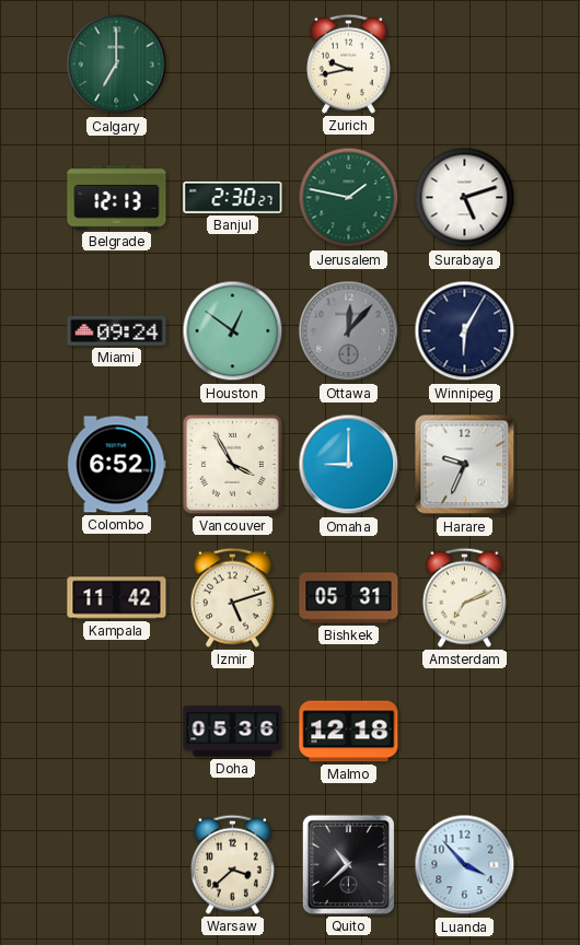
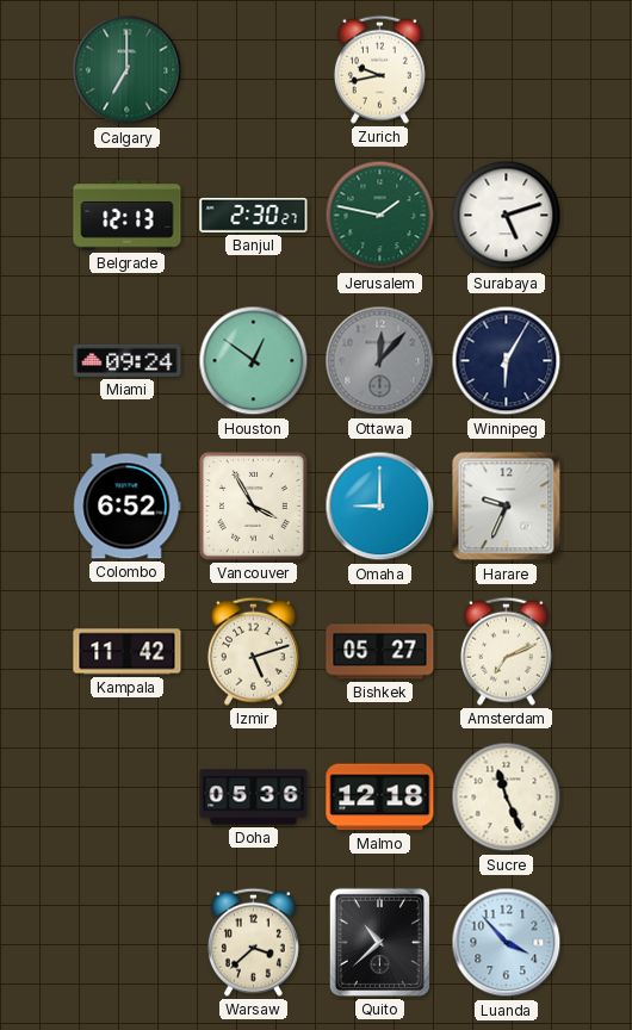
Bishkek: 05:31 -> 05:27
Sucre: none -> 11:26
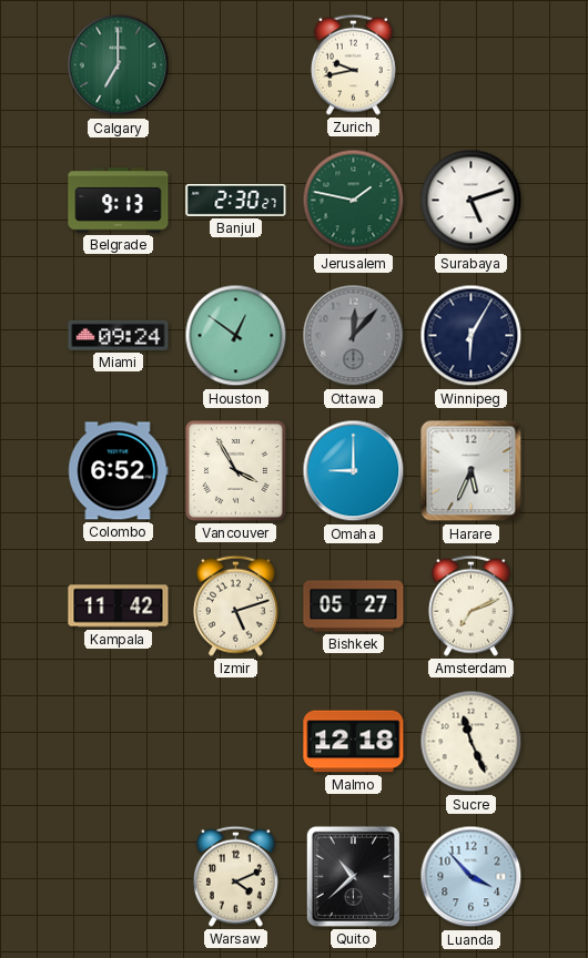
Belgrade: 12:13 -> 9:13
Harare: 9:34 -> 5:34
Doha: 05:36 -> none
Warsaw: 3:38 -> 4:11
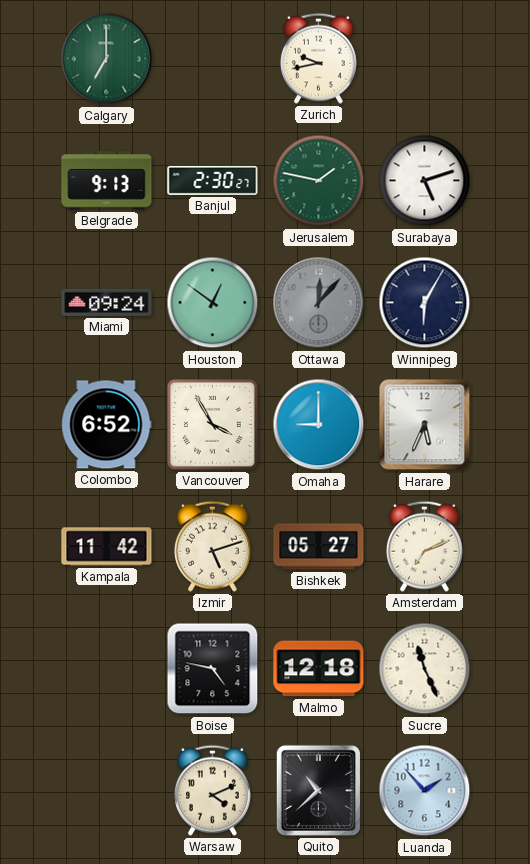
Boise: none -> 4:47
Luanda: 3:53 -> 1:53
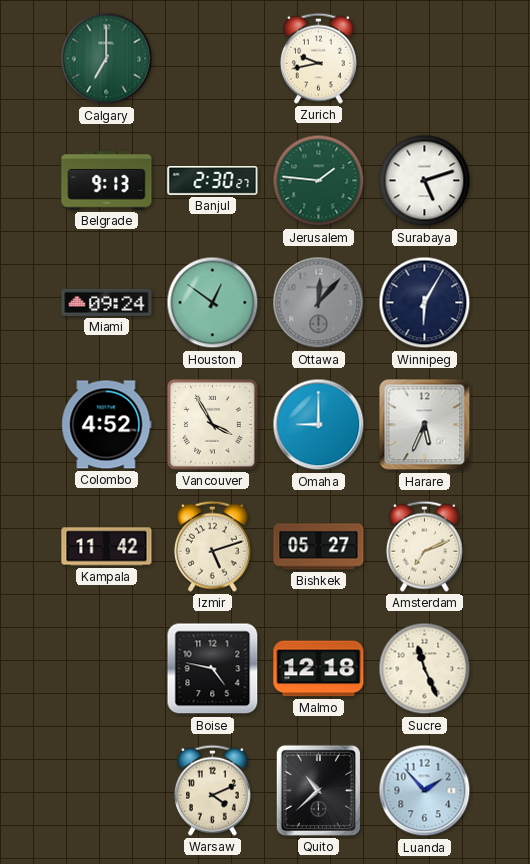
Jerusalem: 1:47 -> 1:46
Colombo: 6:52 -> 4:52
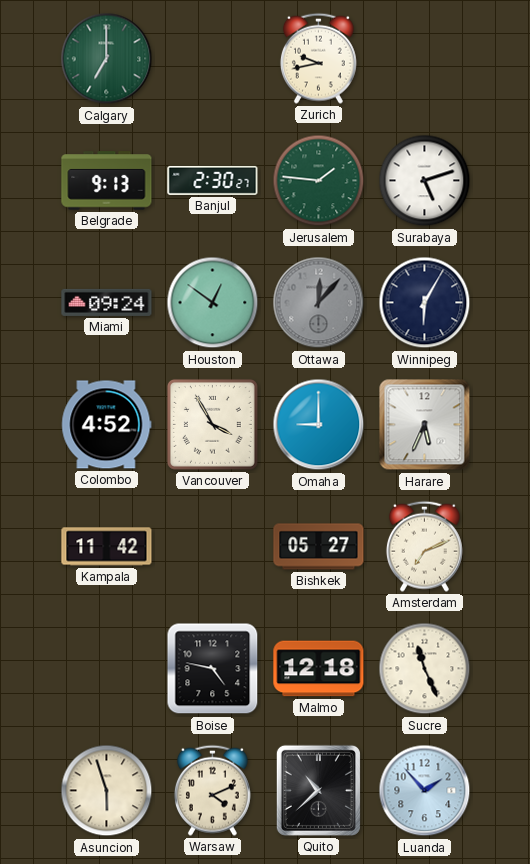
Izmir: 5:12 -> none
Asuncion: none -> 5:57
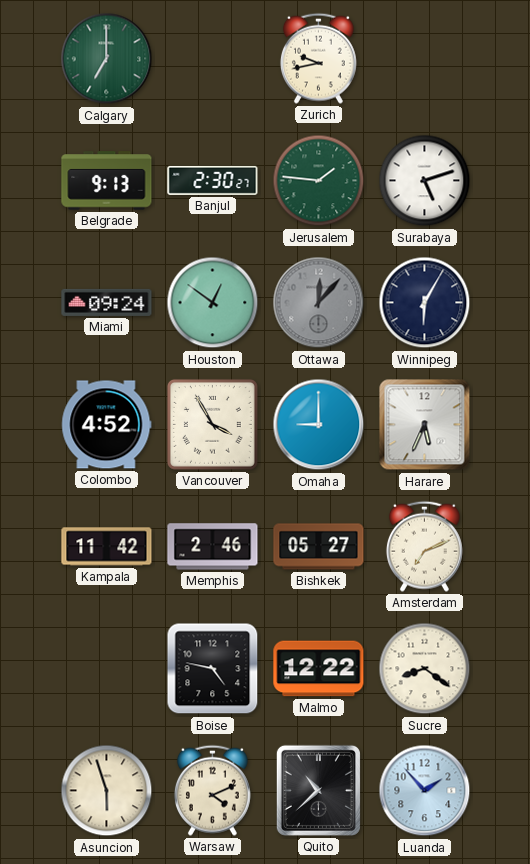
Memphis: none -> 2:46
Malmo: 12:18 -> 12:22
Sucre: 11:26 -> 8:21
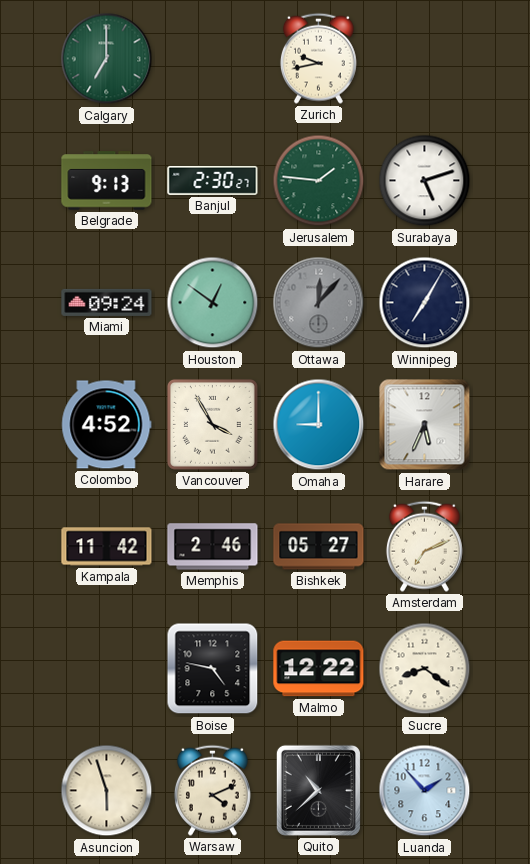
Winnipeg: 6:05 -> 7:05
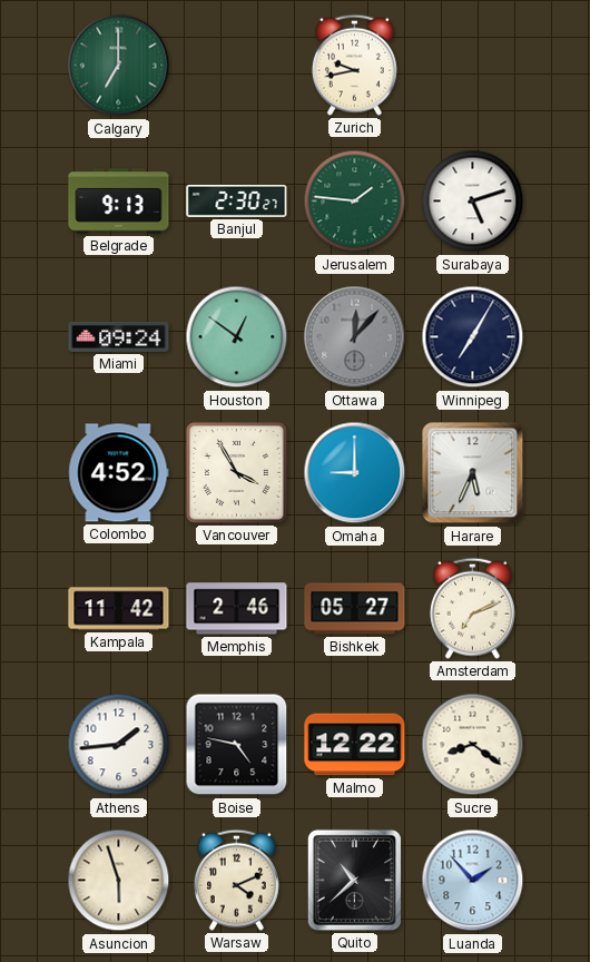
Athens: none -> 1:44
